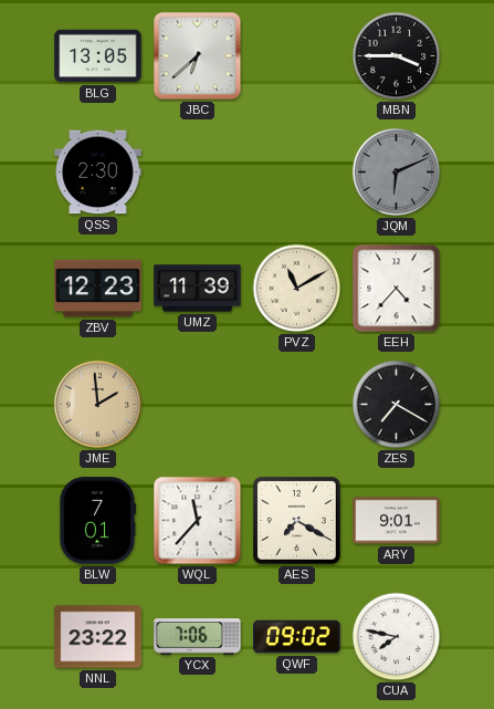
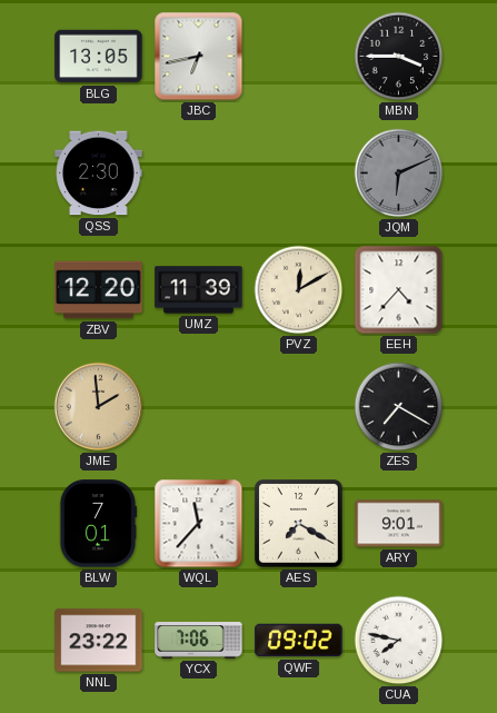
JBC: 6:38 -> 6:43
ZBV: 12:23 -> 12:20
PVZ: 11:10 -> 12:10
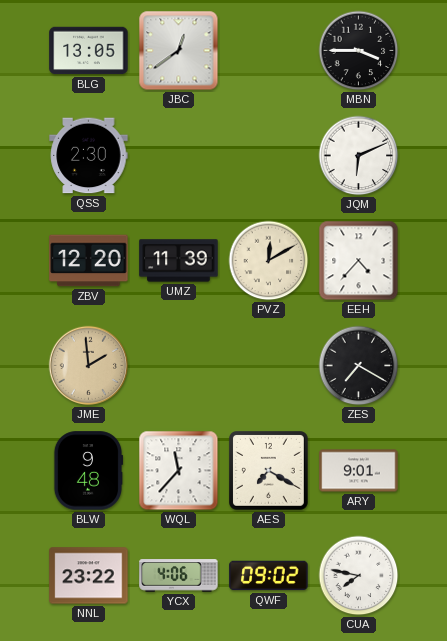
JBC: 6:43 -> 12:39
JQM dial: grey -> white
BLW: 7:01 -> 9:48
YCX: 7:06 -> 4:06
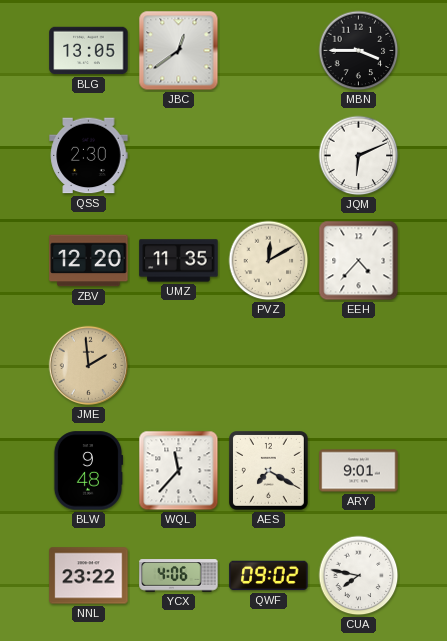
UMZ: 11:39 -> 11:35
ZES: 7:20 -> none
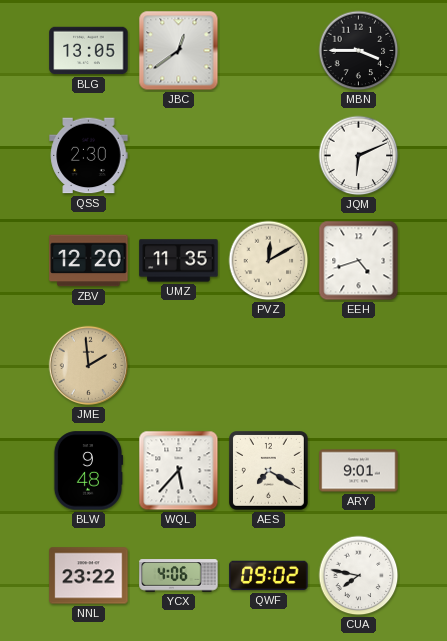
EEH: 4:37 -> 4:42
WQL: 11:37 -> 5:37
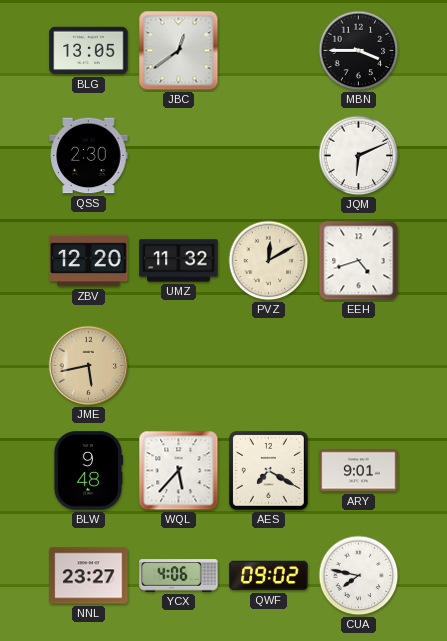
UMZ: 11:35 -> 11:32
JME: 1:59 -> 5:43
NNL: 23:22 -> 23:27
